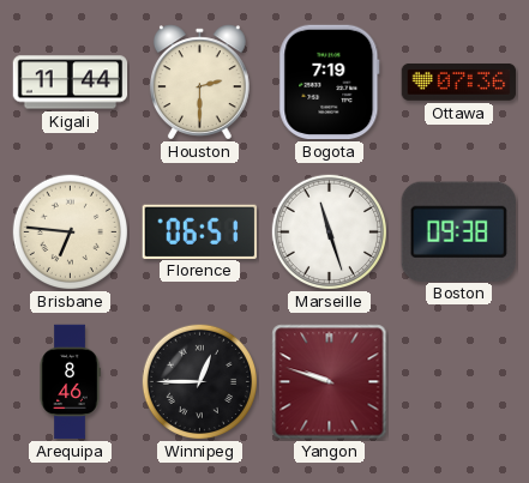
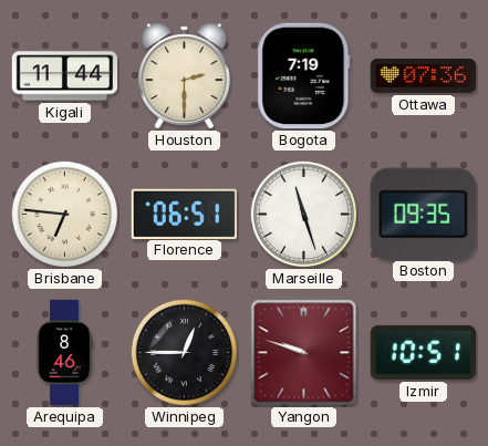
Boston: 09:38 -> 09:35
Izmir: none -> 10:51
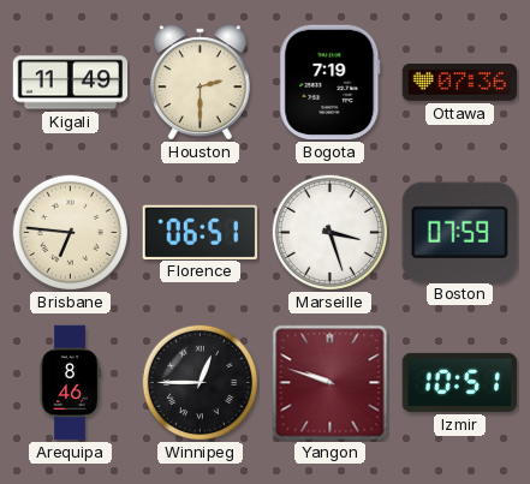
Kigali: 11:44 -> 11:49
Marseille: 11:27 -> 3:27
Boston: 09:35 -> 07:59
